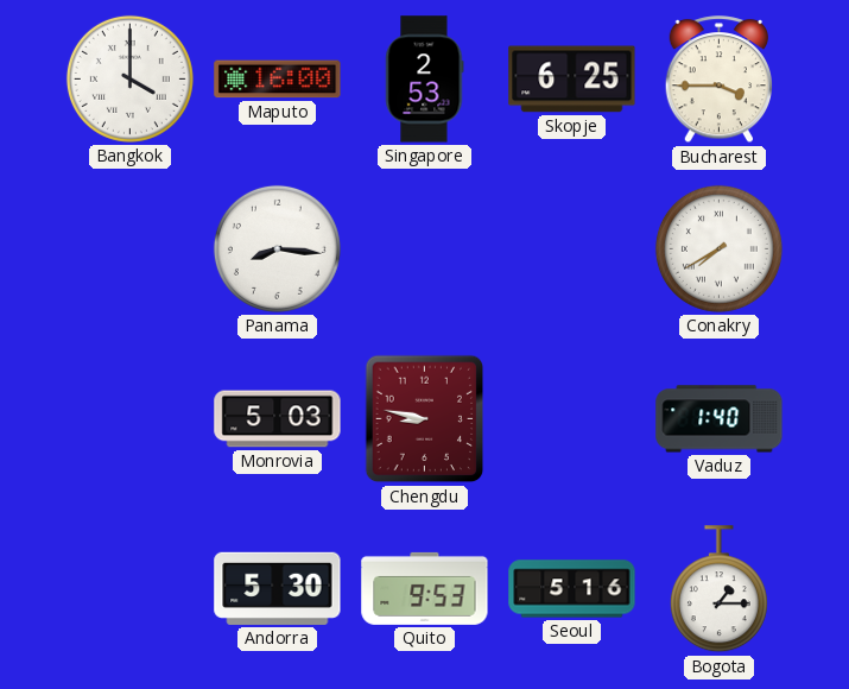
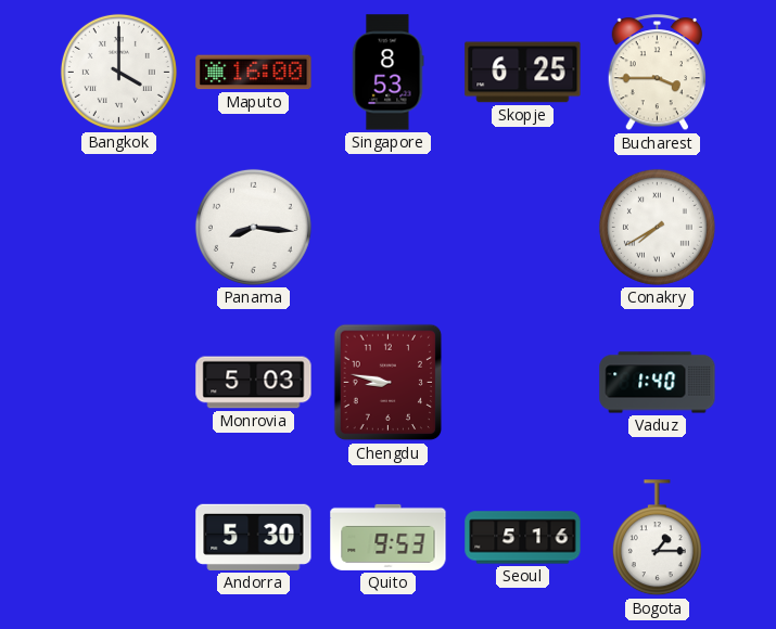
Singapore: 2:53 -> 8:53
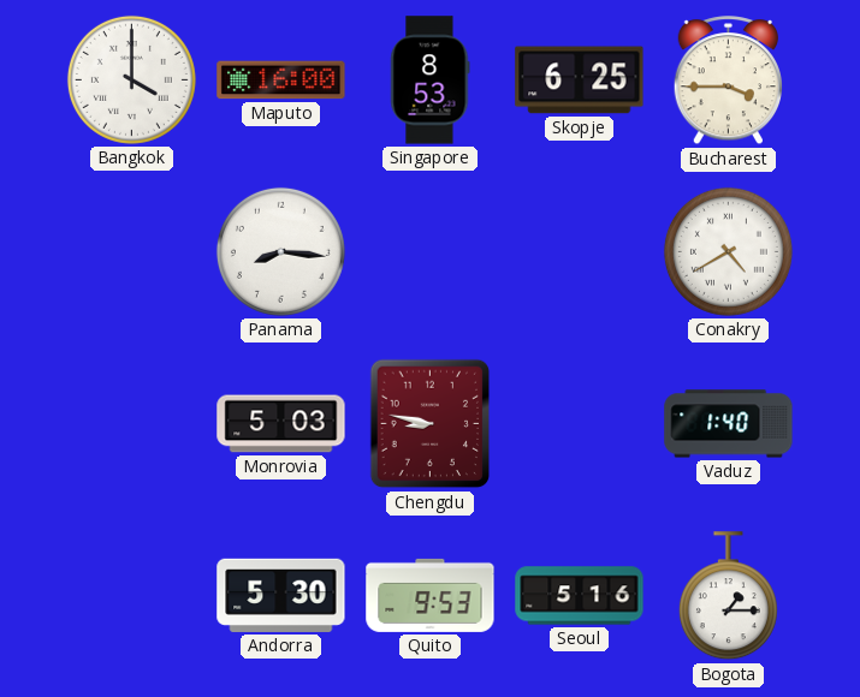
Conakry: 7:40 -> 4:40
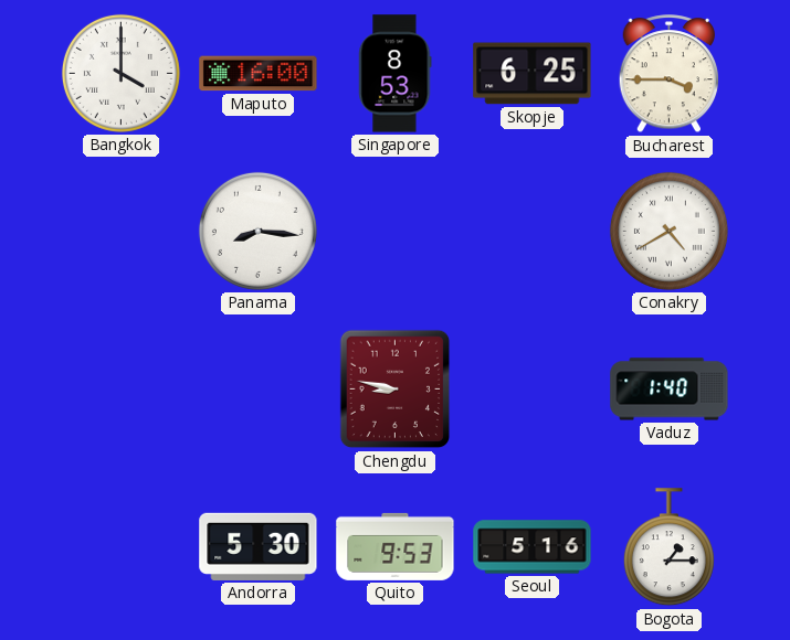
Monrovia: 5:03 -> none
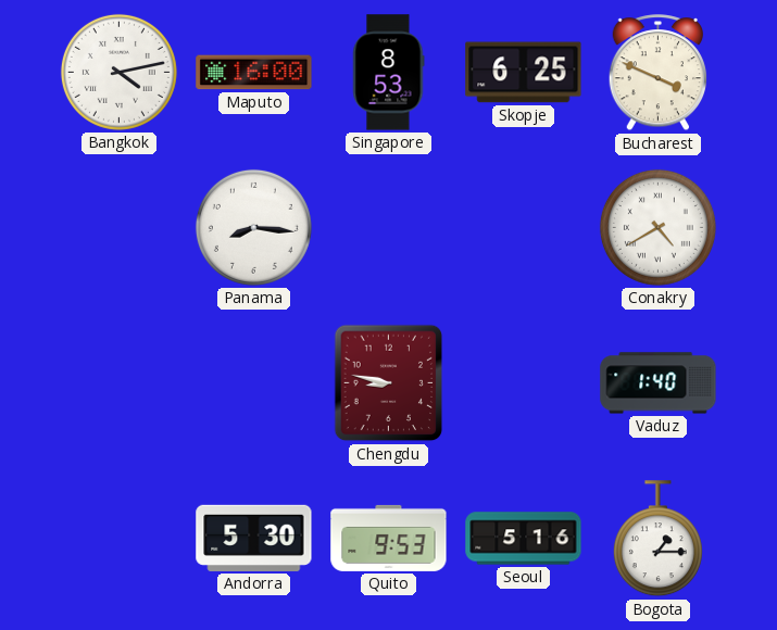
Bangkok: 4:00 -> 4:13
Bucharest: 3:45 -> 3:49
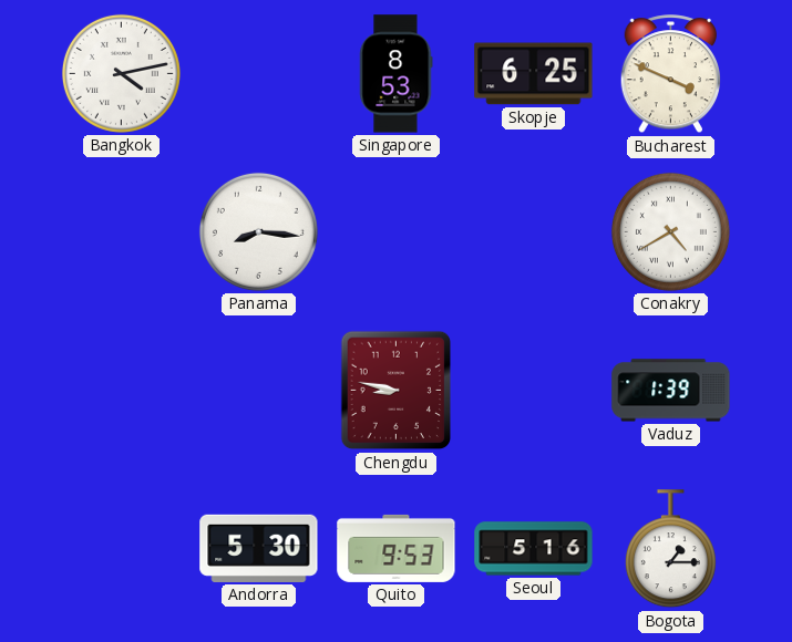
Maputo: 16:00 -> none
Vaduz: 1:40 -> 1:39
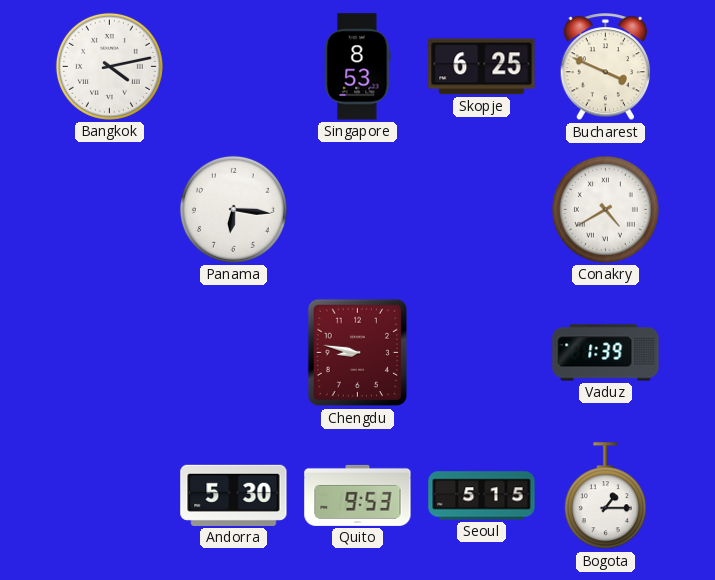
Panama: 8:16 -> 6:16
Seoul: 5:16 -> 5:15
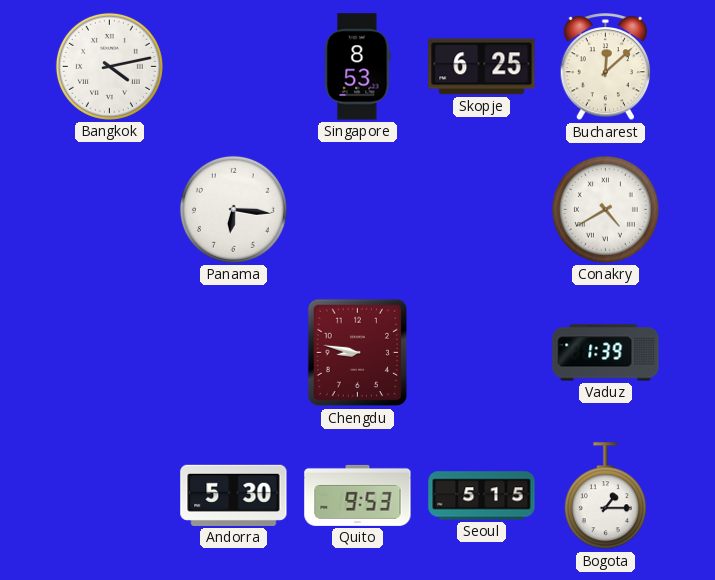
Bucharest: 3:49 -> 12:08
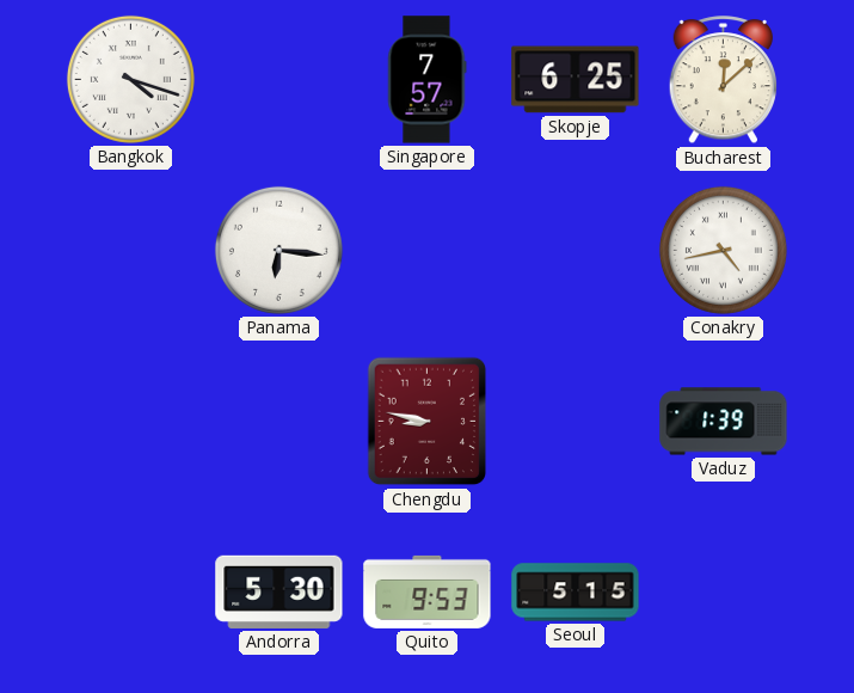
Bangkok: 4:13 -> 4:18
Singapore: 8:53 -> 7:57
Conakry: 4:40 -> 4:43
Bogota: 1:15 -> none
